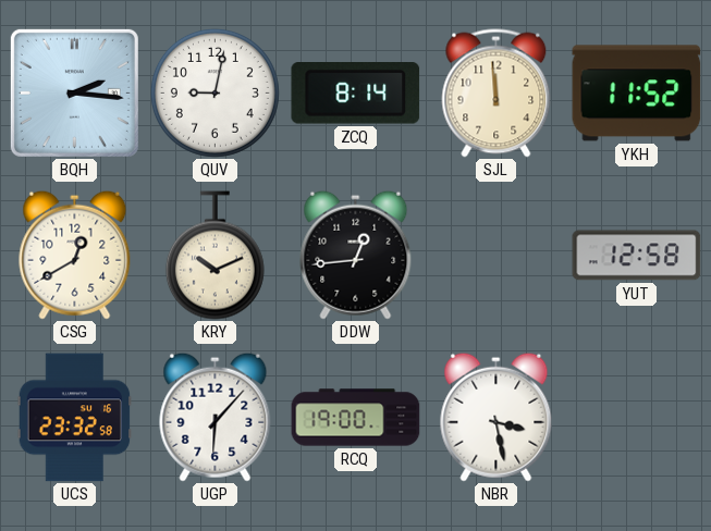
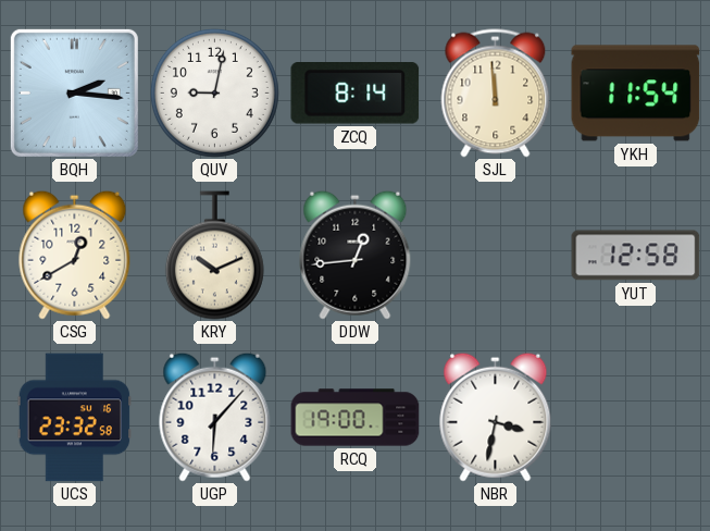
YKH: 11:52 -> 11:54
NBR: 3:28 -> 3:32
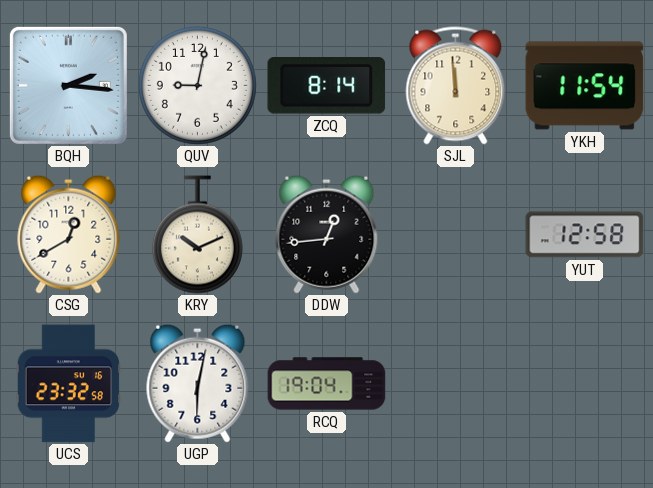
UGP: 6:07 -> 6:02
RCQ: 19:00 -> 19:04
NBR: 3:32 -> none
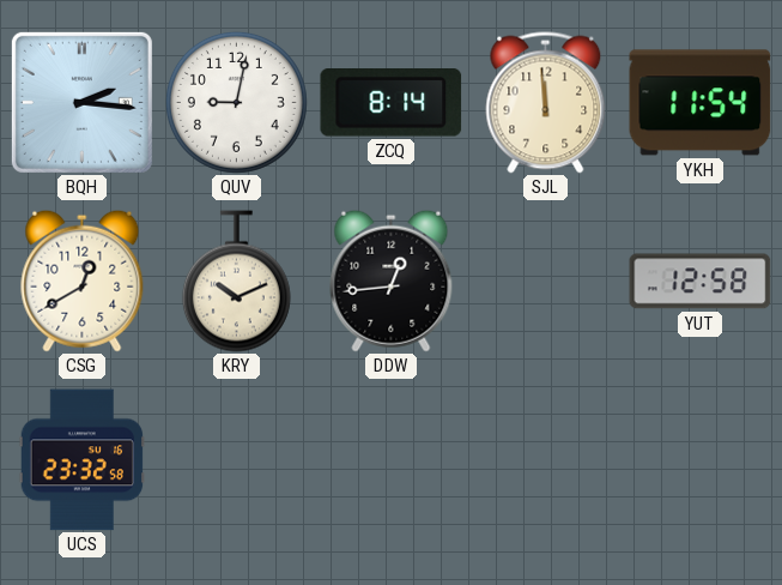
UGP: 6:02 -> none
RCQ: 19:04 -> none
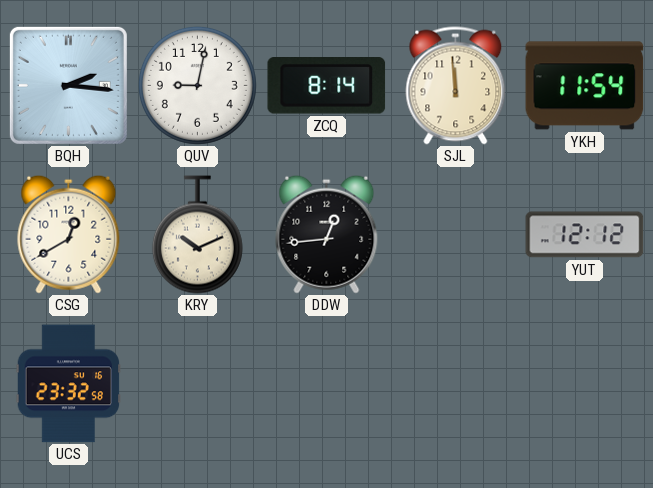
YUT: 12:58 -> 12:12
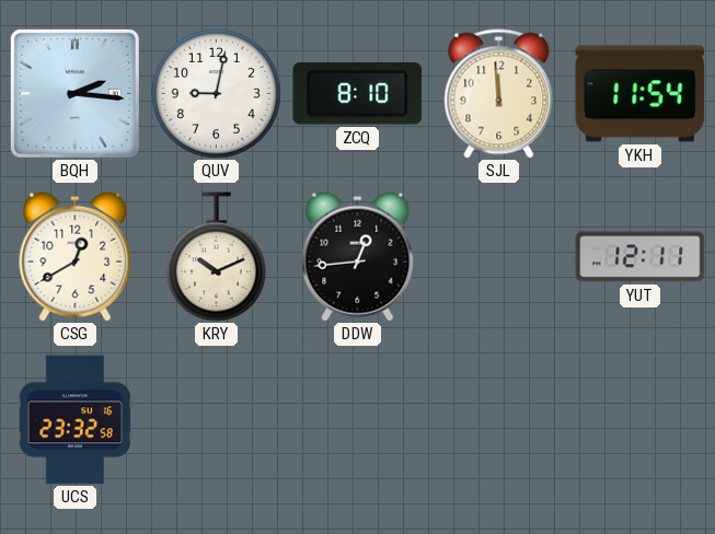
ZCQ: 8:14 -> 8:10
YUT: 12:12 -> 12:11
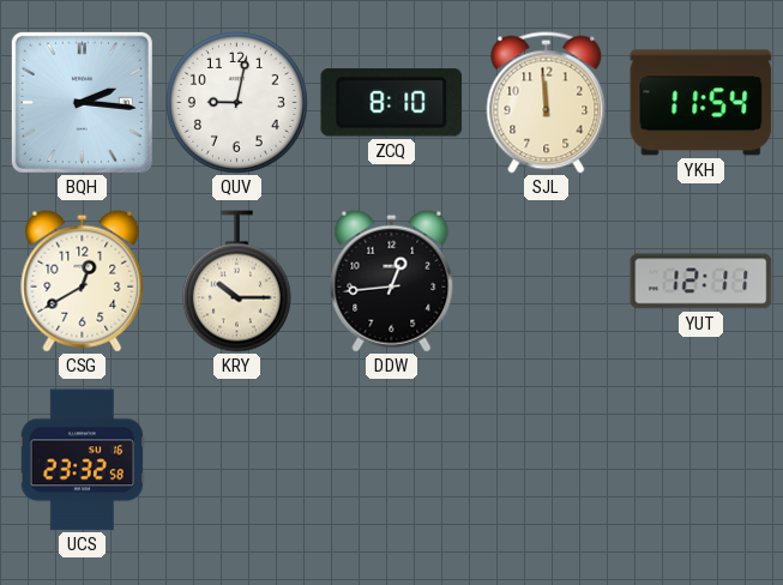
KRY: 10:11 -> 10:15
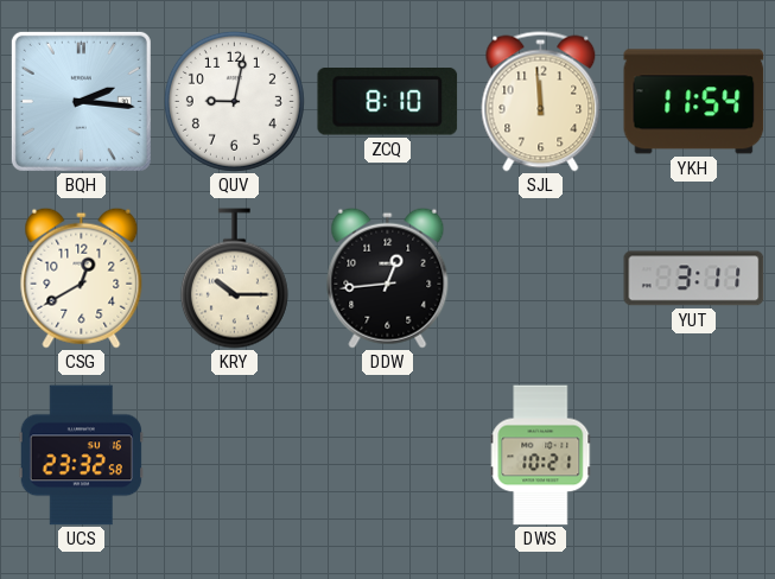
YUT: 12:11 -> 3:11
DWS: none -> 10:21
